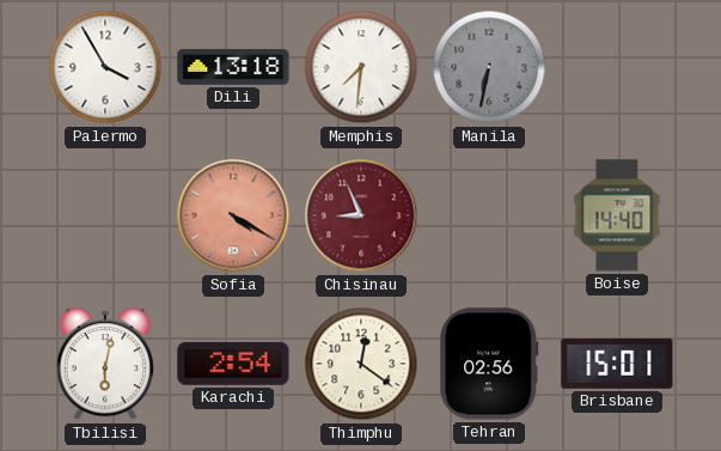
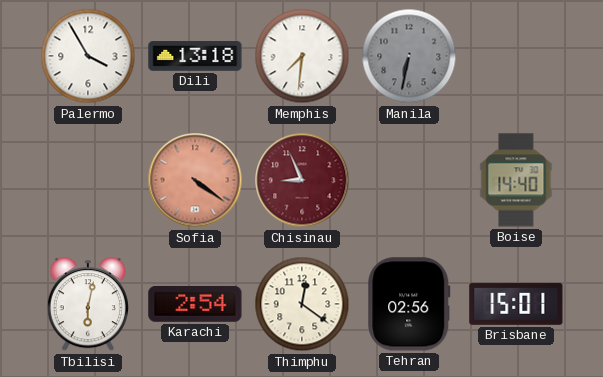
Sofia: 4:20 -> 4:21
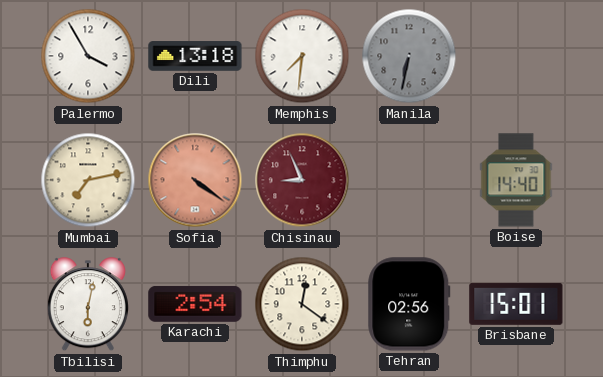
Mumbai: none -> 7:13
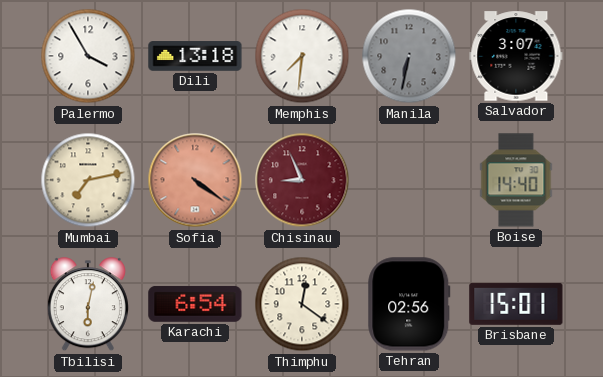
Salvador: none -> 3:07
Karachi: 2:54 -> 6:54
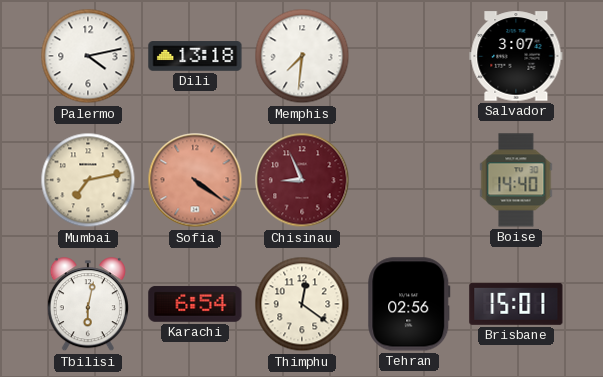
Palermo: 3:55 -> 4:13
Manila: 6:32 -> none
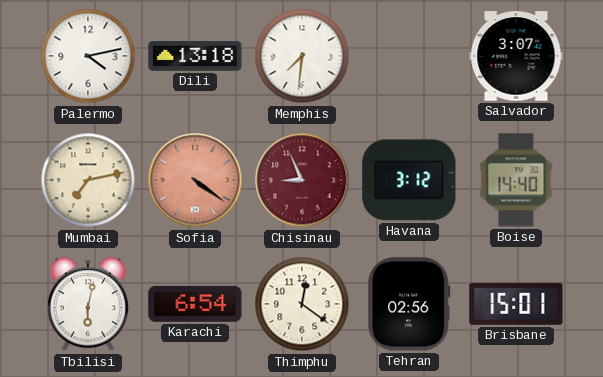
Havana: none -> 3:12
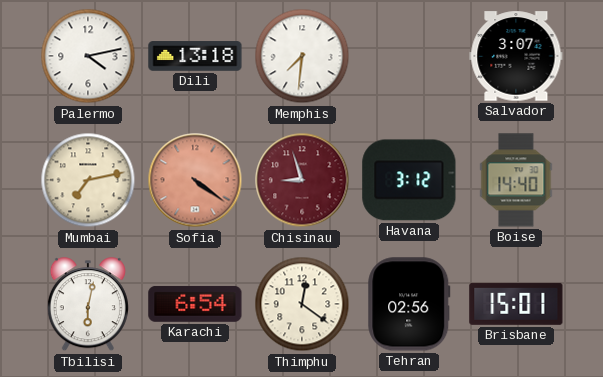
Chisinau: 8:56 -> 8:57
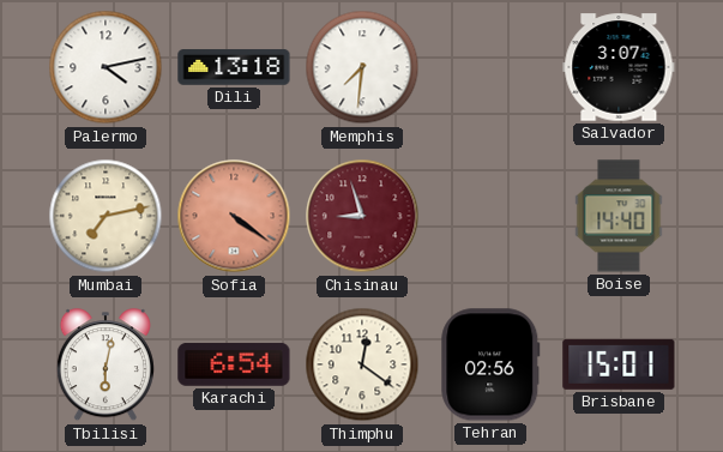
Havana: 3:12 -> none
